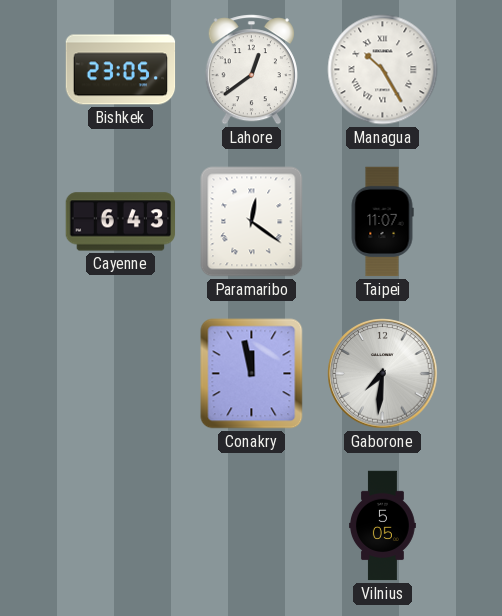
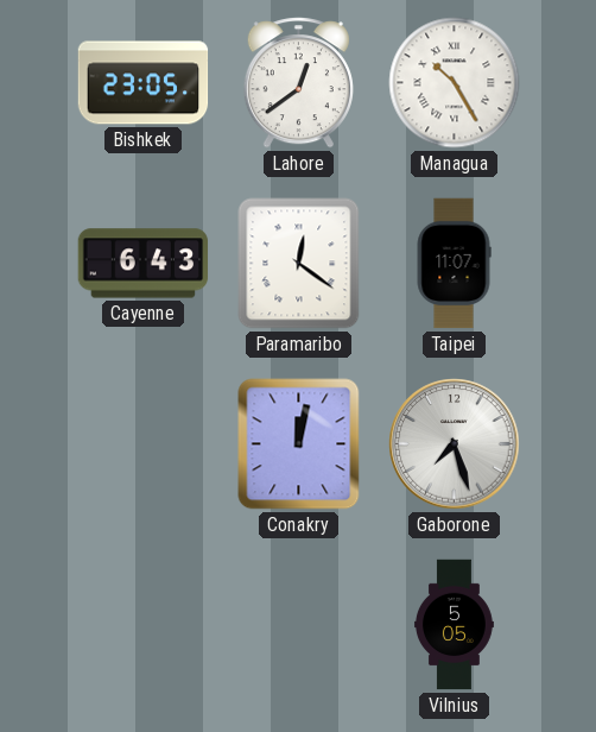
Conakry: 11:58 -> 12:02
Gaborone: 7:31 -> 7:27
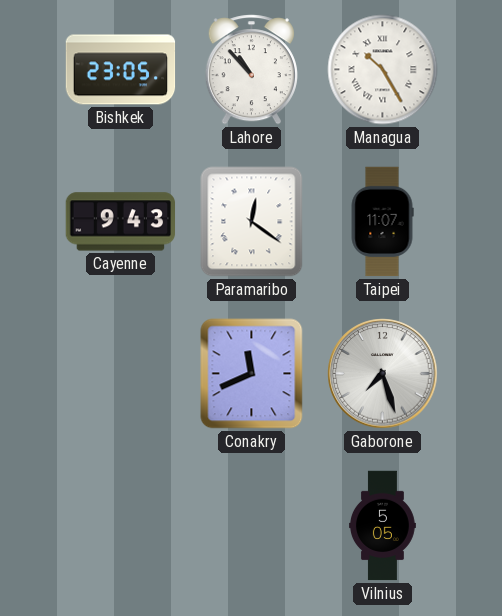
Lahore: 12:39 -> 10:53
Cayenne: 6:43 -> 9:43
Conakry: 12:02 -> 11:41
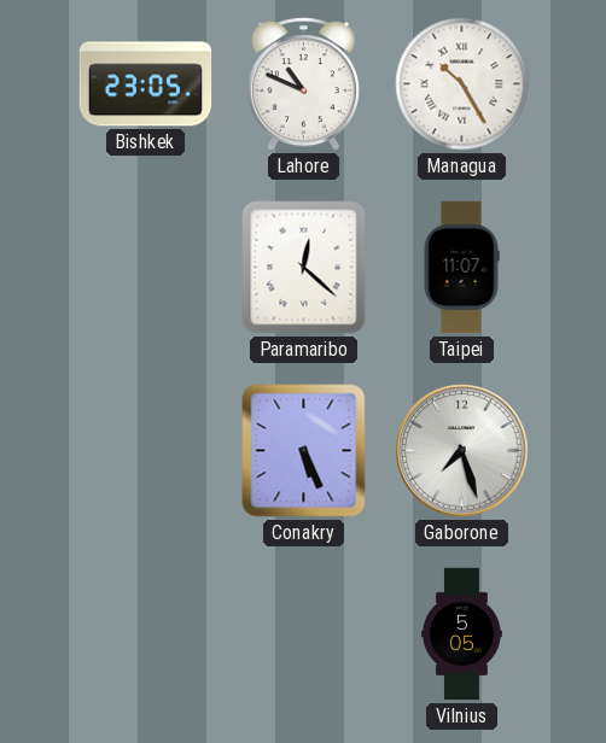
Lahore: 10:53 -> 10:49
Cayenne: 9:43 -> none
Paramaribo: 12:21 -> 12:22
Conakry: 11:41 -> 5:26
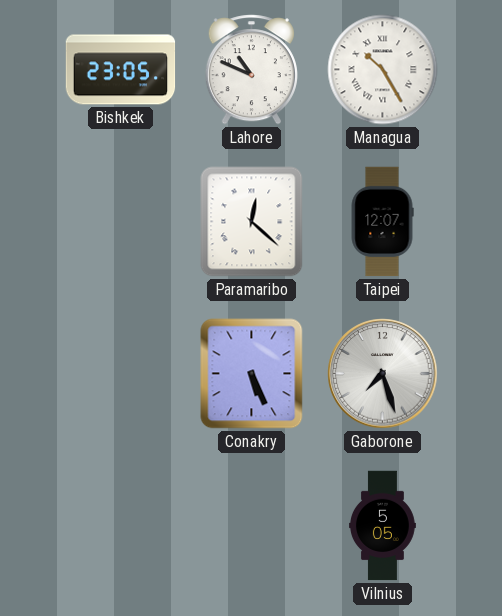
Taipei: 11:07 -> 12:07
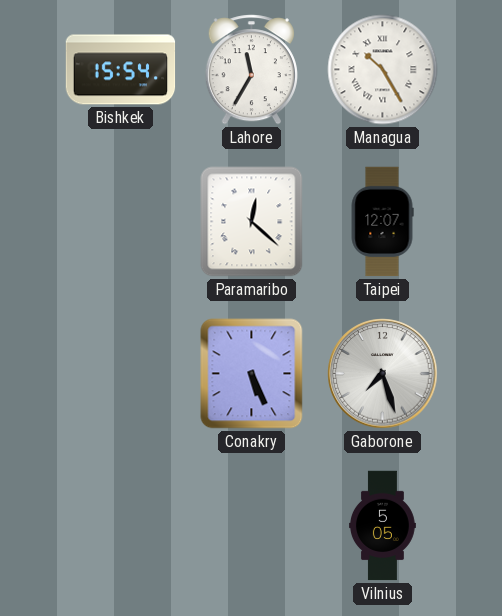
Bishkek: 23:05 -> 15:54
Lahore: 10:49 -> 11:35
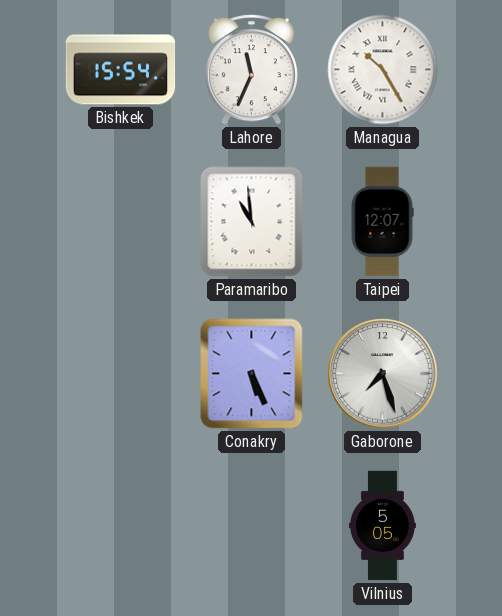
Lahore: 11:35 -> 11:34
Paramaribo: 12:22 -> 10:59
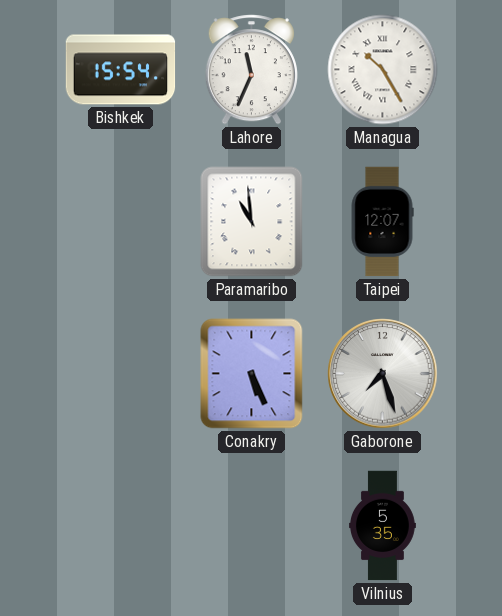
Vilnius: 5:05 -> 5:35
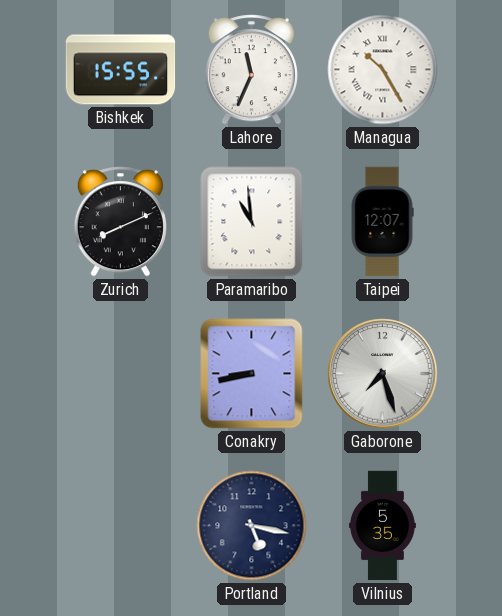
Bishkek: 15:54 -> 15:55
Zurich: none -> 8:11
Conakry: 5:26 -> 8:43
Portland: none -> 5:17
